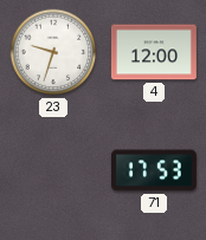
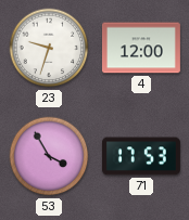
53: none -> 3:55
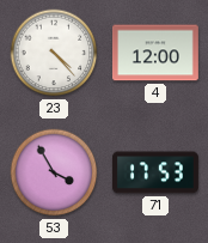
23: 9:33 -> 4:23
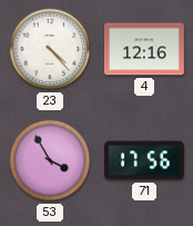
4: 12:00 -> 12:16
71: 17:53 -> 17:56
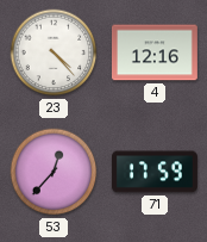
53: 3:55 -> 12:37
71: 17:56 -> 17:59
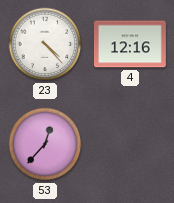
71: 17:59 -> none
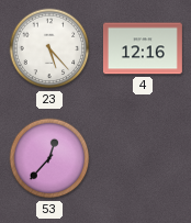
23: 4:23 -> 5:23
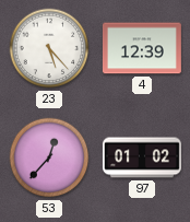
4: 12:16 -> 12:39
97: none -> 01:02
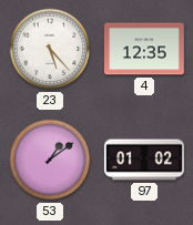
4: 12:39 -> 12:35
53: 12:37 -> 1:09
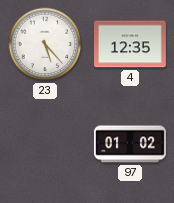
53: 1:09 -> none
